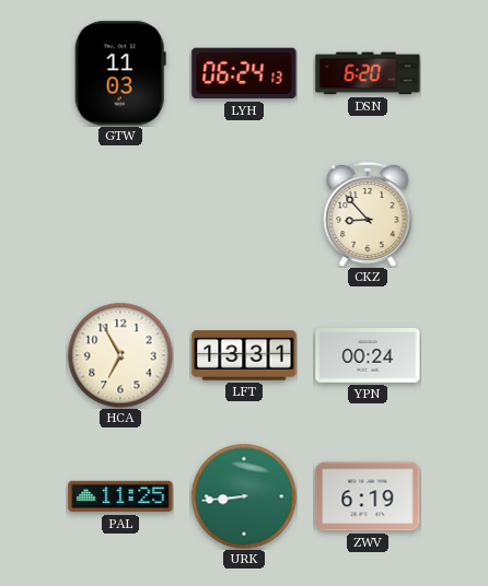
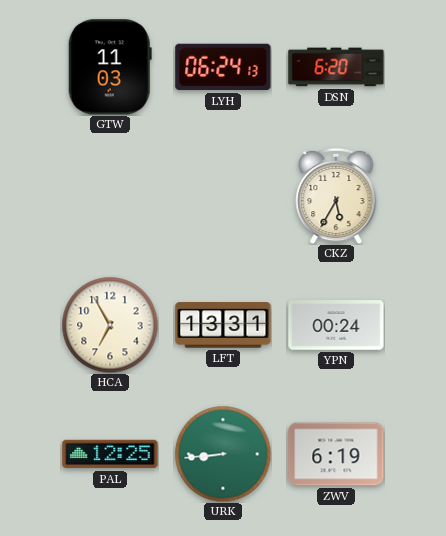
CKZ: 8:53 -> 5:35
PAL: 11:25 -> 12:25
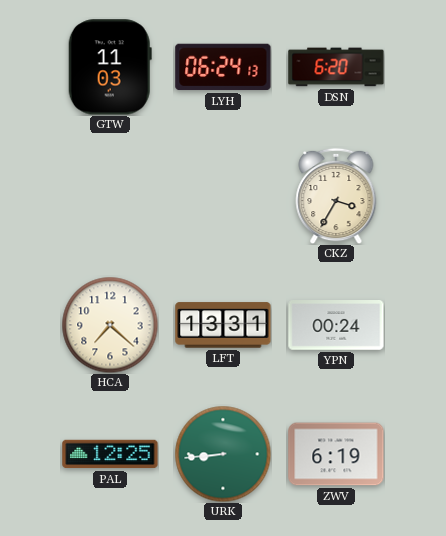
CKZ: 5:35 -> 3:35
HCA: 6:55 -> 7:22
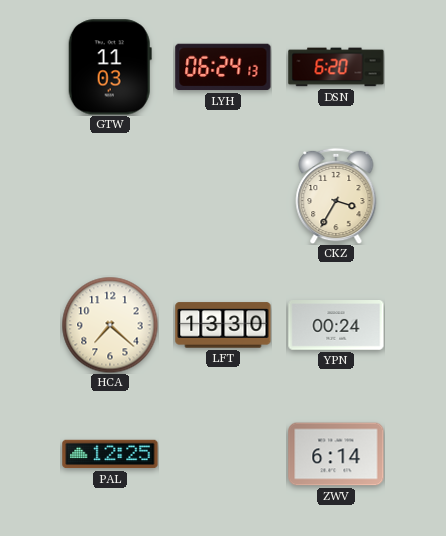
LFT: 13:31 -> 13:30
URK: 8:44 -> none
ZWV: 6:19 -> 6:14
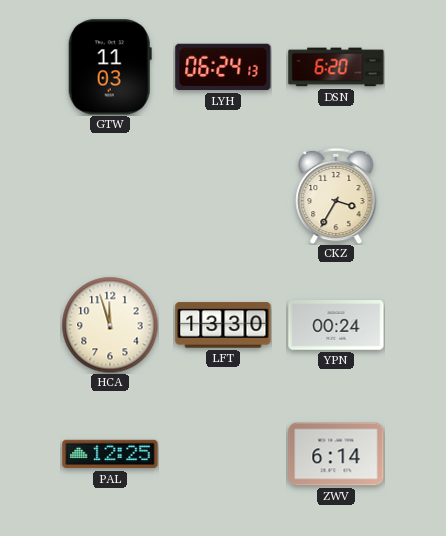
HCA: 7:22 -> 11:57
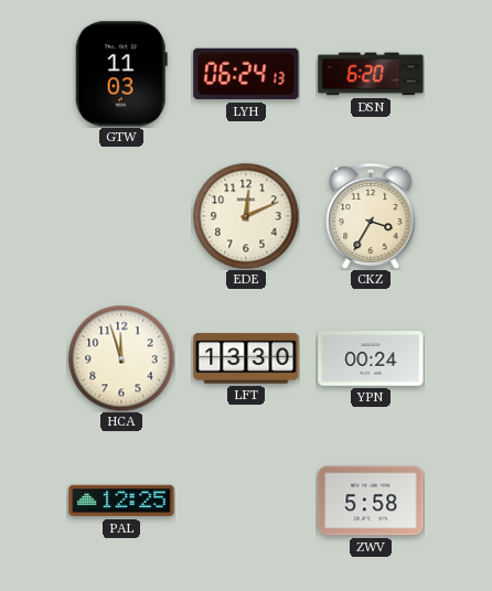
EDE: none -> 12:11
ZWV: 6:14 -> 5:58
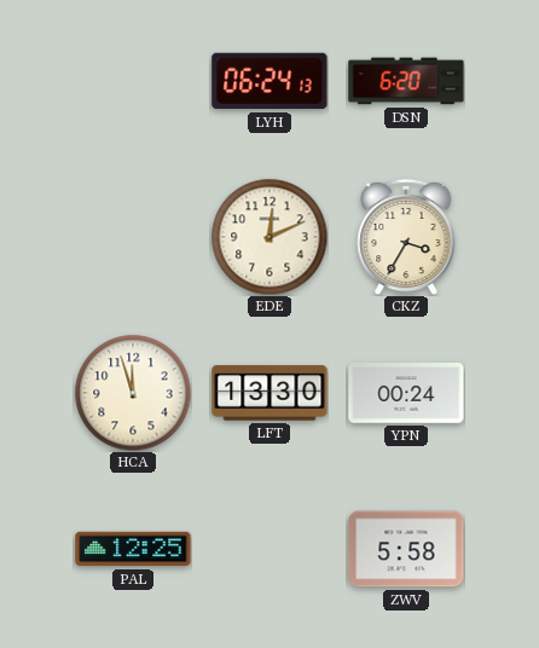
GTW: 11:03 -> none
